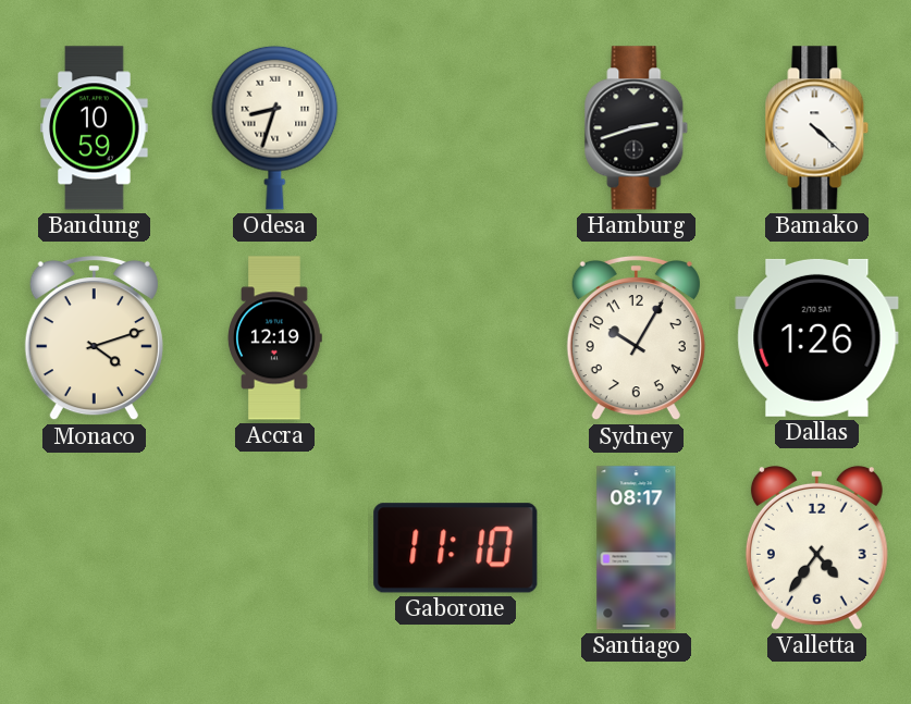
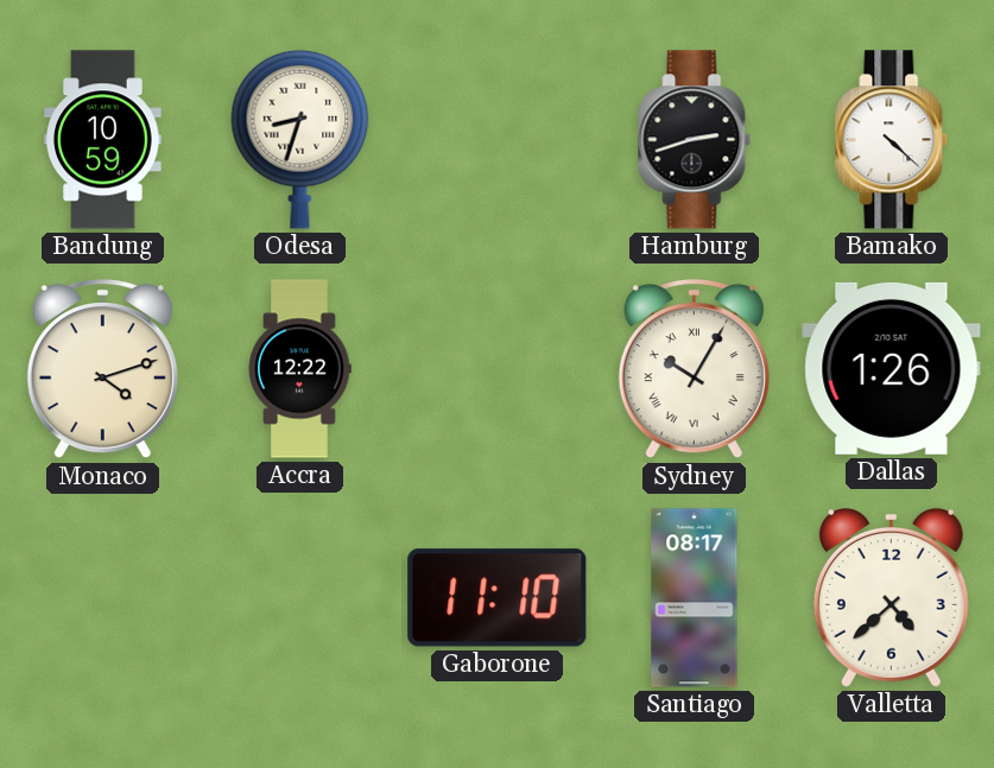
Accra: 12:19 -> 12:22
Sydney numerals: Arabic -> Roman
Valletta: 4:36 -> 4:38
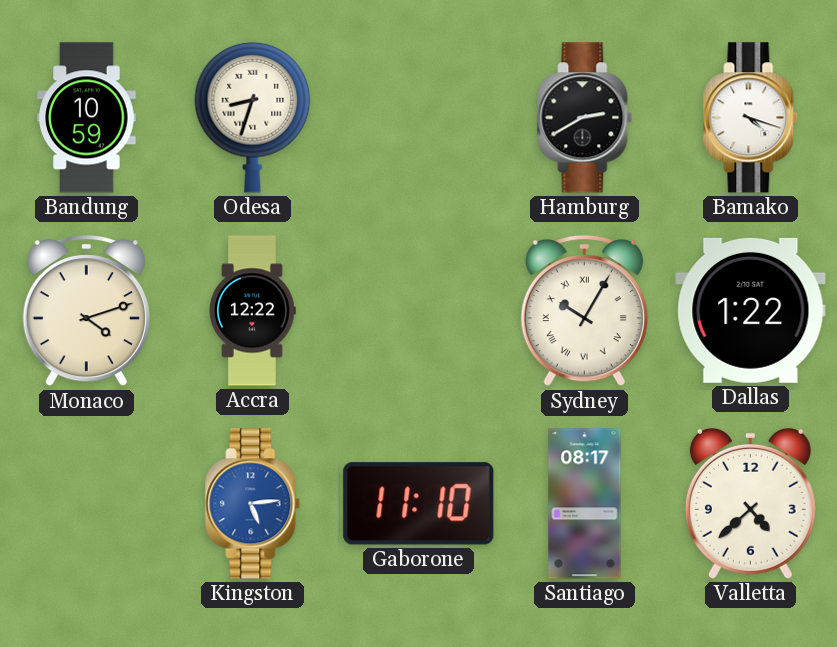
Hamburg: 2:42 -> 2:40
Bamako: 4:22 -> 4:18
Dallas: 1:26 -> 1:22
Kingston: none -> 5:14
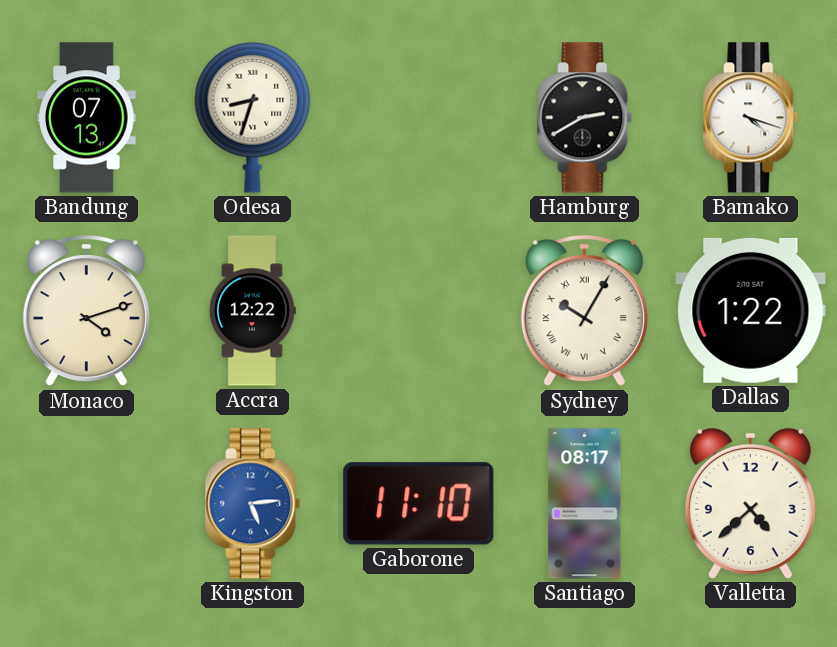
Bandung: 10:59 -> 07:13
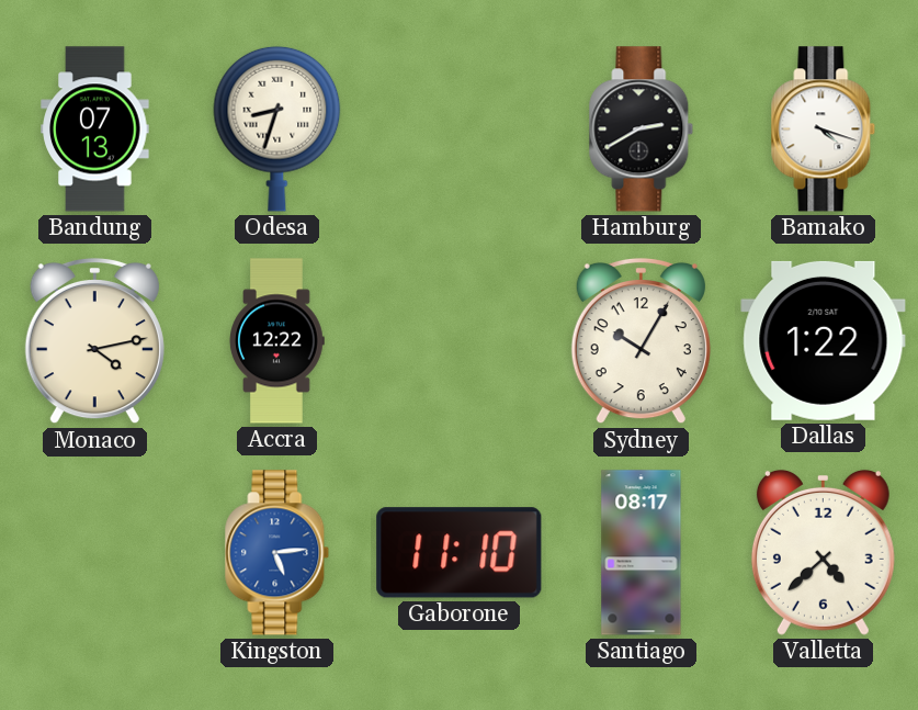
Monaco: 4:12 -> 4:13
Sydney numerals: Roman -> Arabic
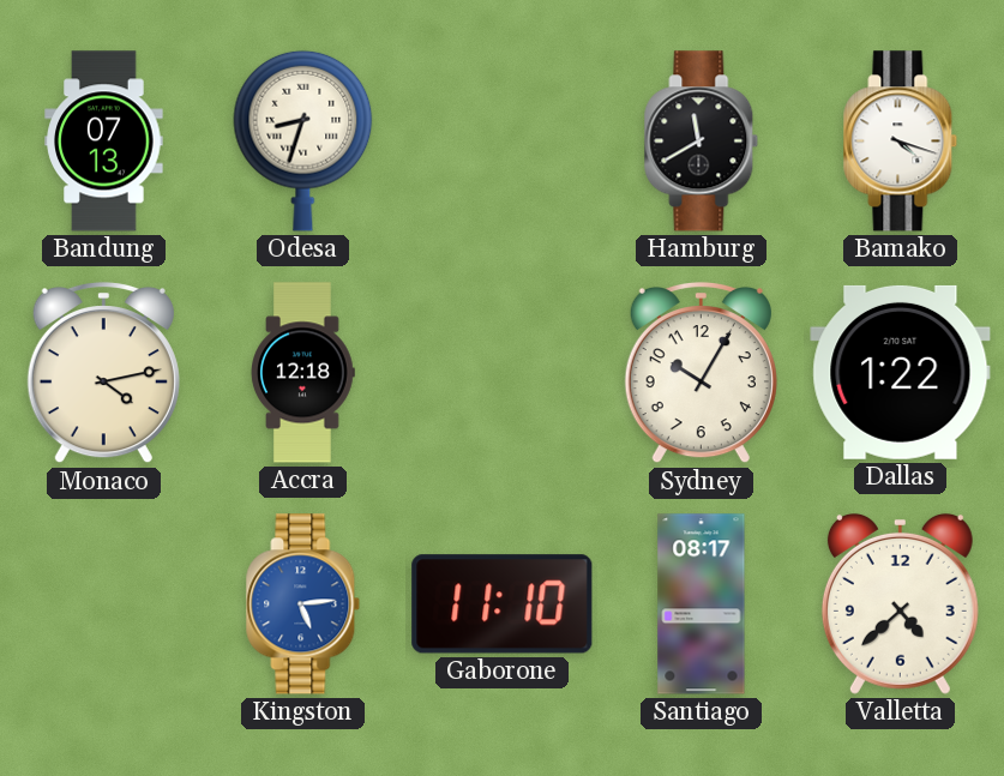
Hamburg: 2:40 -> 11:40
Accra: 12:22 -> 12:18
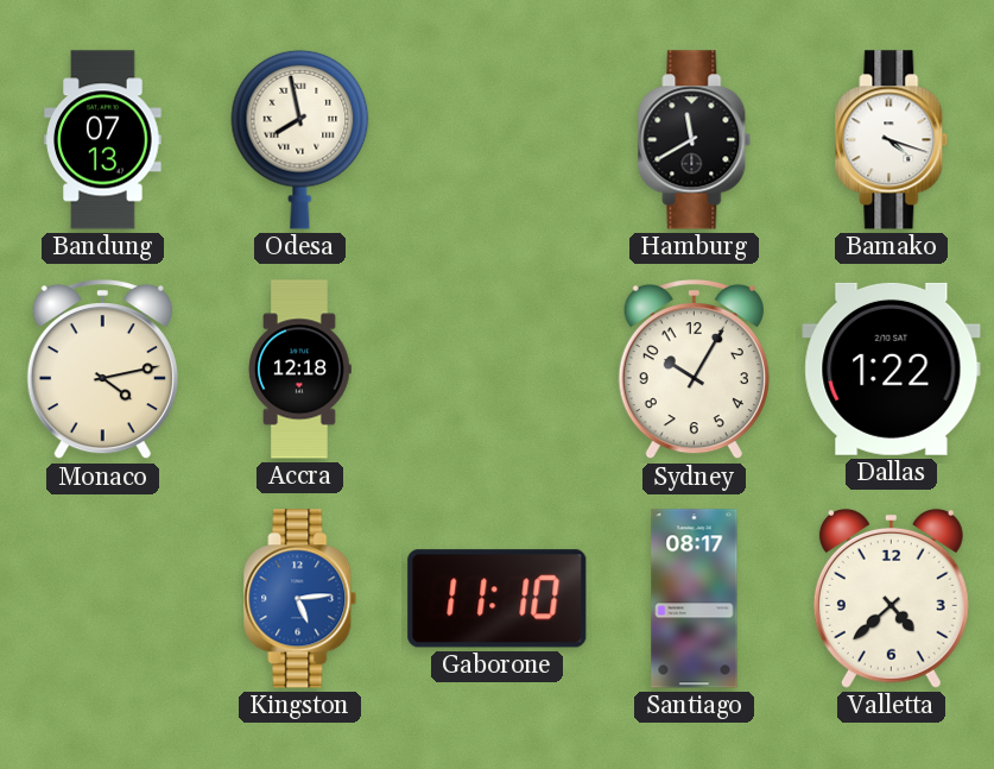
Odesa: 8:33 -> 7:58
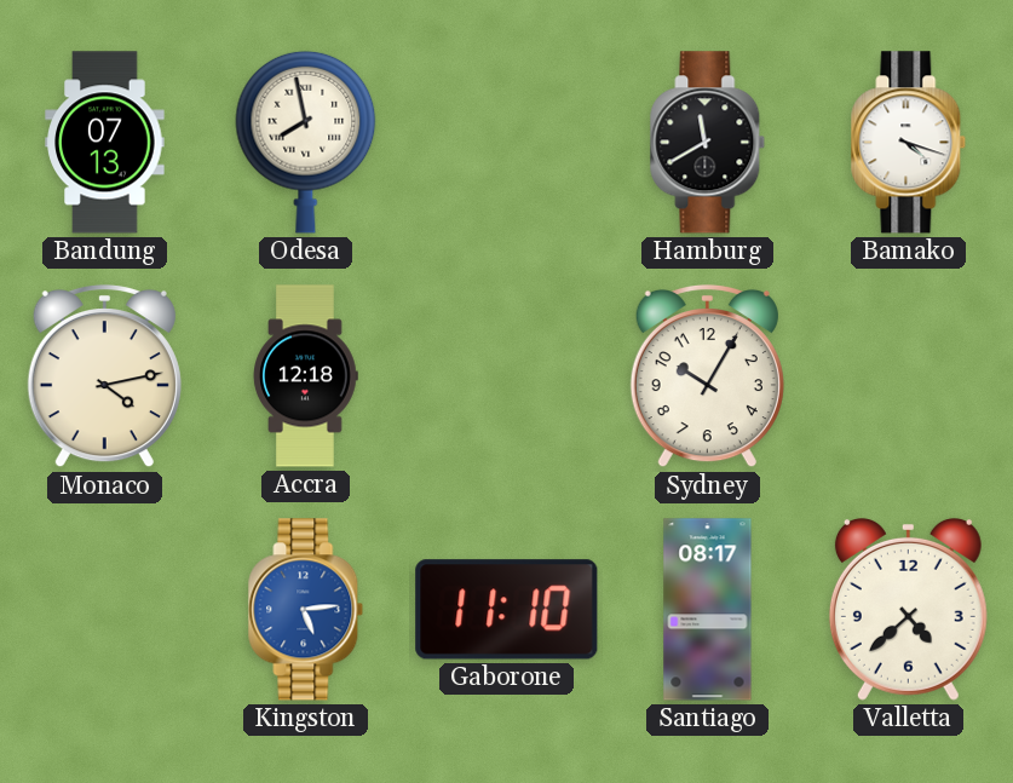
Dallas: 1:22 -> none
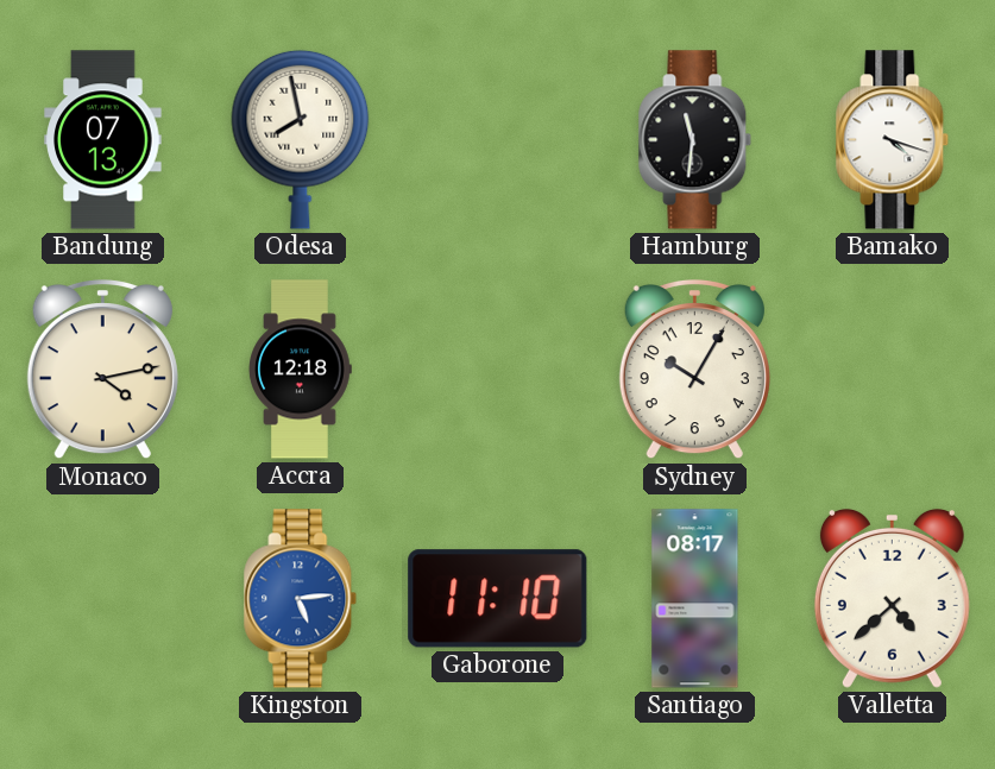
Hamburg: 11:40 -> 11:31
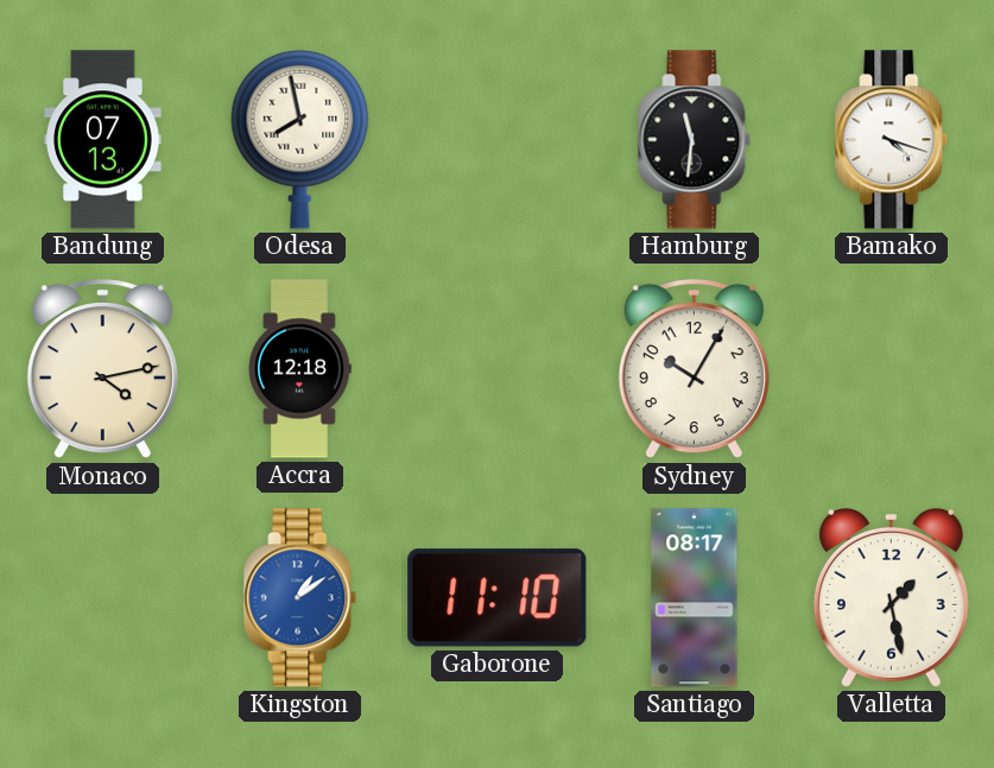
Kingston: 5:14 -> 1:09
Valletta: 4:38 -> 1:28
